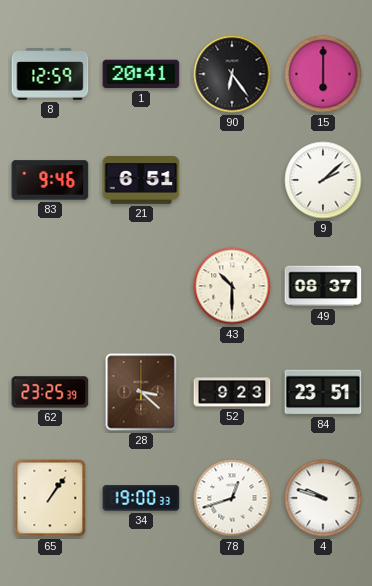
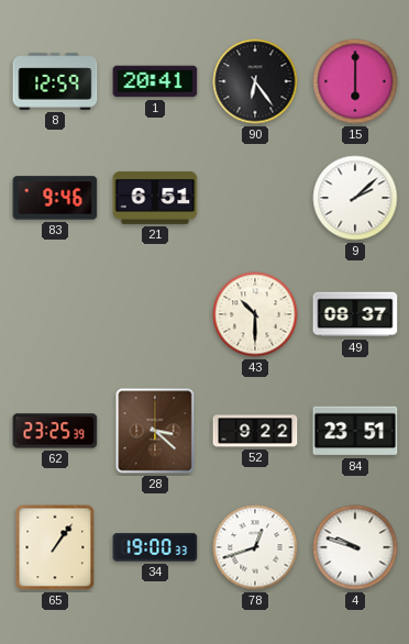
52: 9:23 -> 9:22
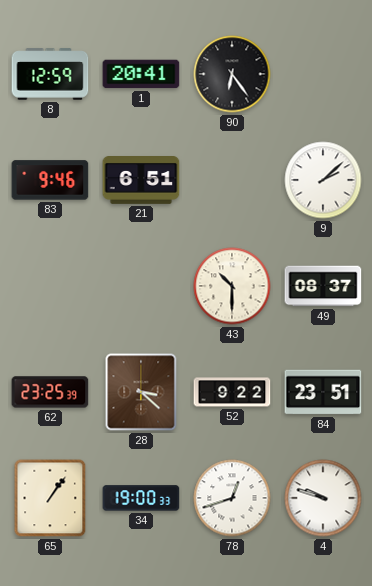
15: 6:00 -> none
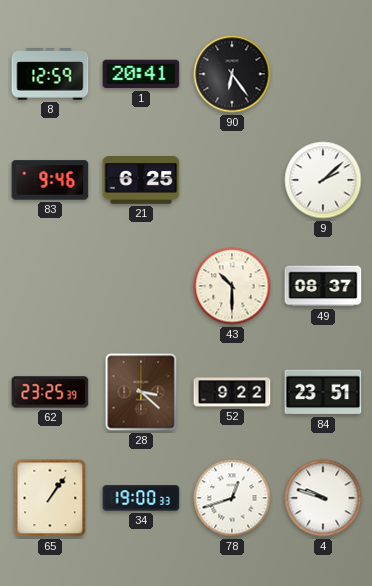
21: 6:51 -> 6:25
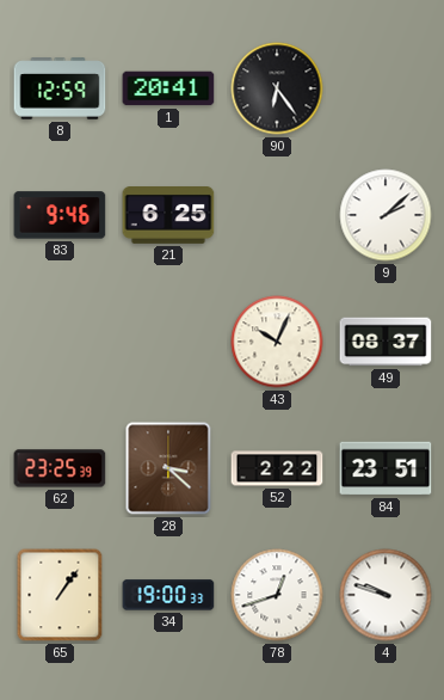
43: 10:30 -> 10:04
52: 9:22 -> 2:22
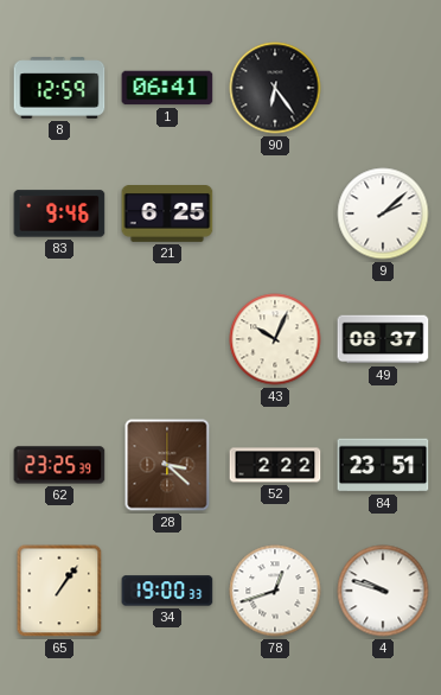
1: 20:41 -> 06:41
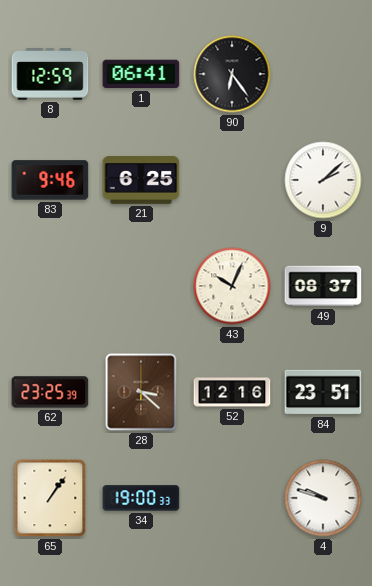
52: 2:22 -> 12:16
78: 12:42 -> none
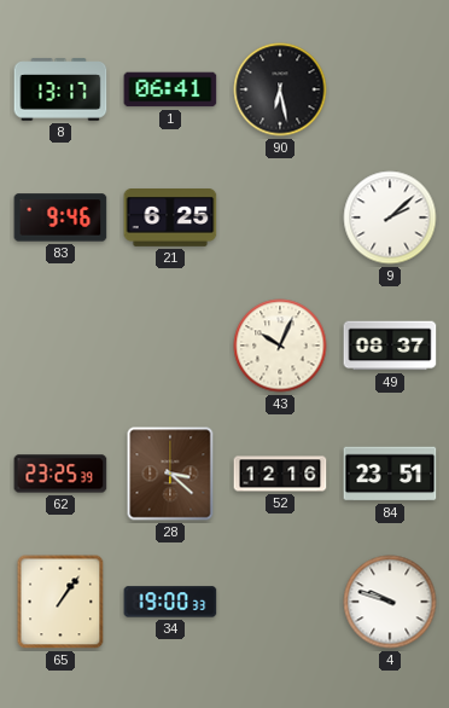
8: 12:59 -> 13:17
90: 6:24 -> 6:28
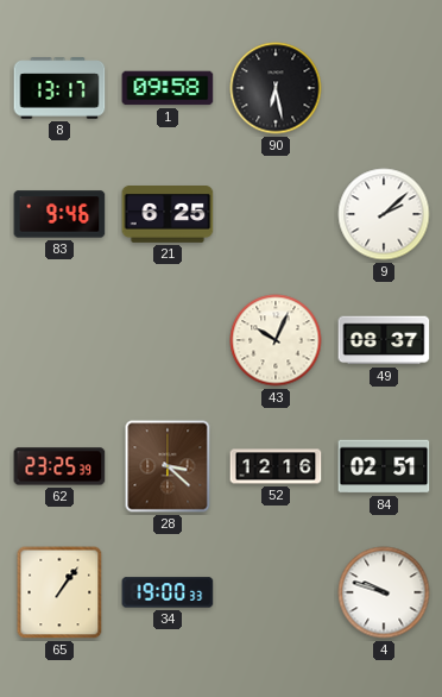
1: 06:41 -> 09:58
84: 23:51 -> 02:51
